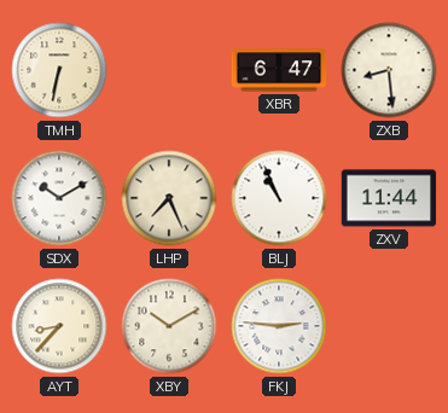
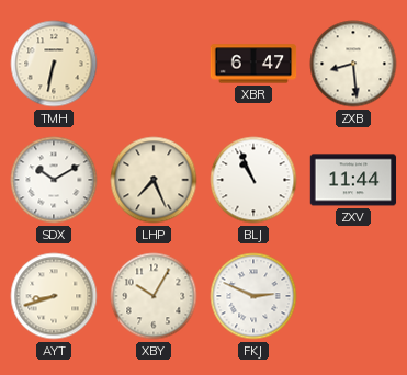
AYT: 8:37 -> 8:42
XBY: 10:10 -> 10:05
FKJ: 2:46 -> 2:49
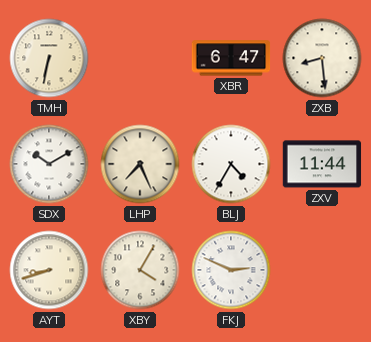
BLJ: 10:56 -> 4:35
XBY: 10:05 -> 4:05
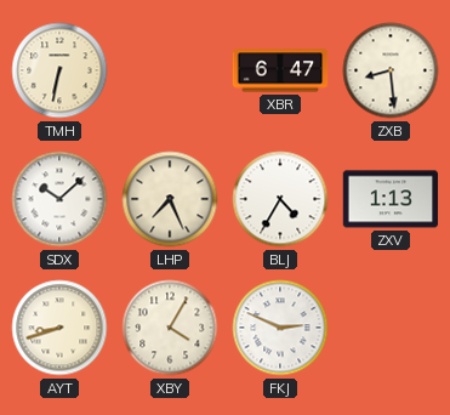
SDX: 10:10 -> 10:08
ZXV: 11:44 -> 1:13
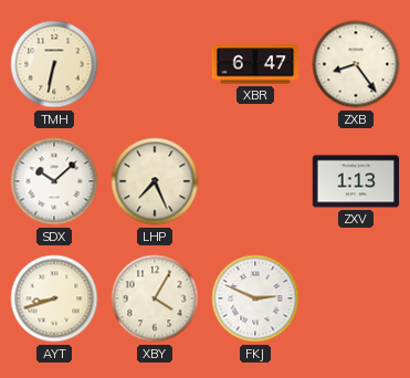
ZXB: 8:29 -> 8:24
BLJ: 4:35 -> none
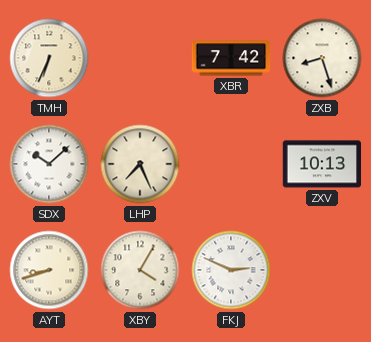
TMH: 6:32 -> 6:34
XBR: 6:47 -> 7:42
ZXB: 8:24 -> 8:27
ZXV: 1:13 -> 10:13
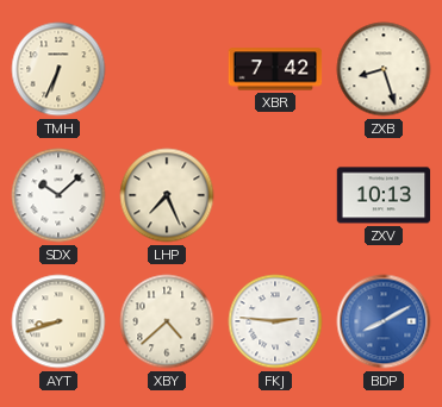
XBY: 4:05 -> 4:38
FKJ: 2:49 -> 2:46
BDP: none -> 8:10
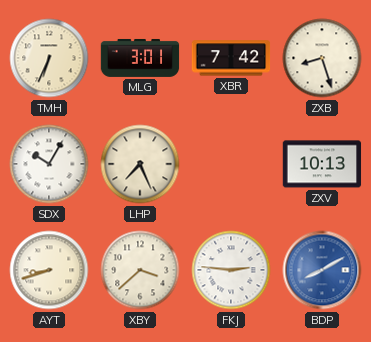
MLG: none -> 3:01
SDX: 10:08 -> 10:05
XBY: 4:38 -> 3:38
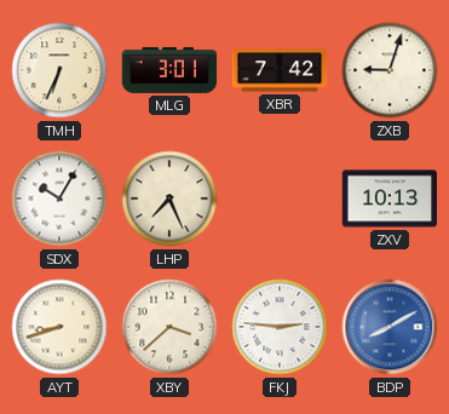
ZXB: 8:27 -> 9:03
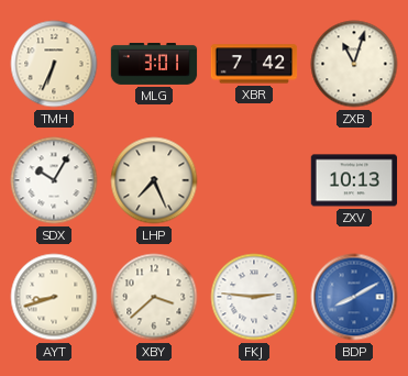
ZXB: 9:03 -> 11:03
